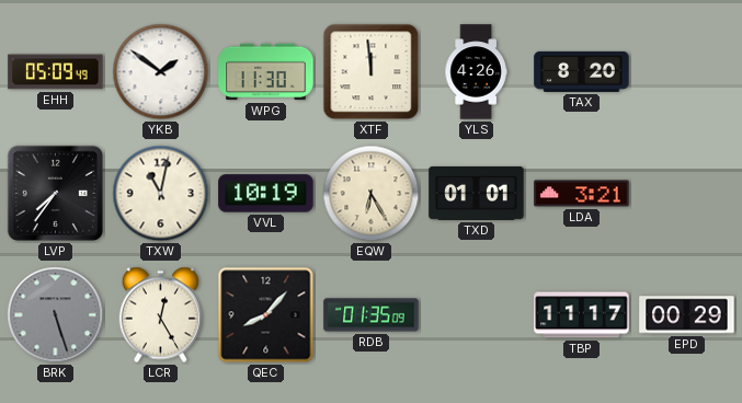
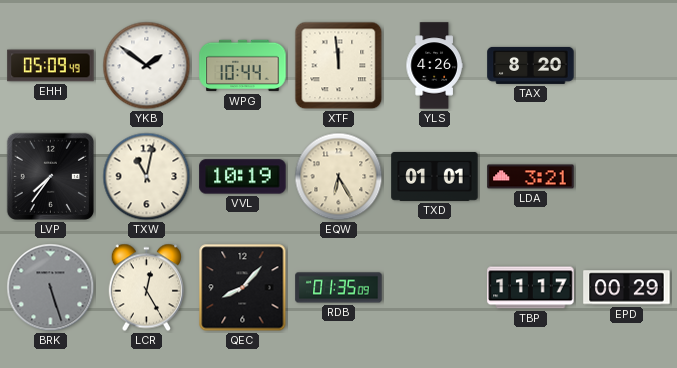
WPG: 11:30 -> 10:44
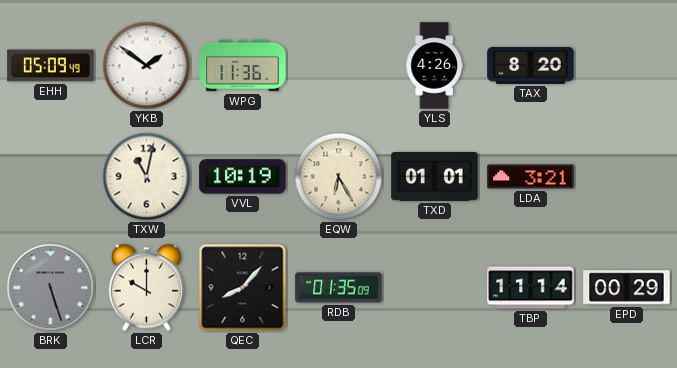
WPG: 10:44 -> 11:36
XTF: 11:59 -> none
LVP: 7:36 -> none
LCR: 12:25 -> 10:00
TBP: 11:17 -> 11:14
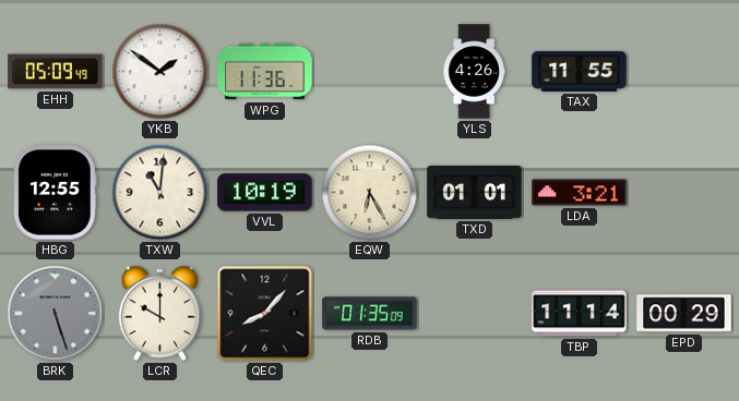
TAX: 8:20 -> 11:55
HBG: none -> 12:55
TXW: 11:02 -> 11:01
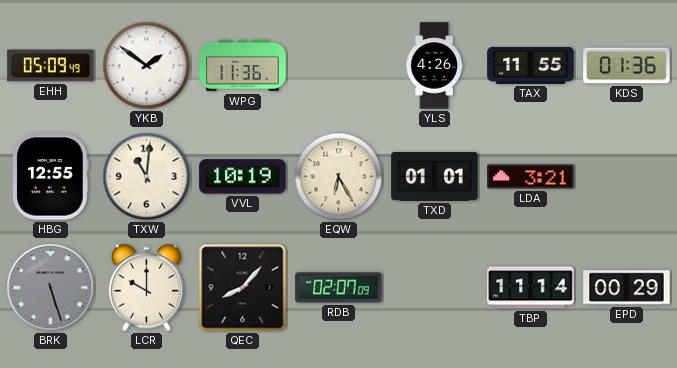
KDS: none -> 01:36
RDB: 01:35 -> 02:07
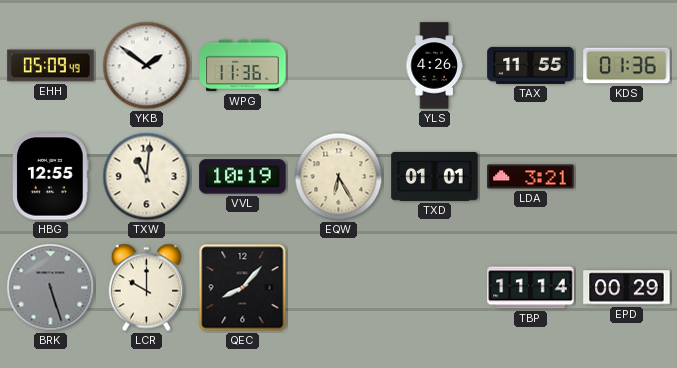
RDB: 02:07 -> none
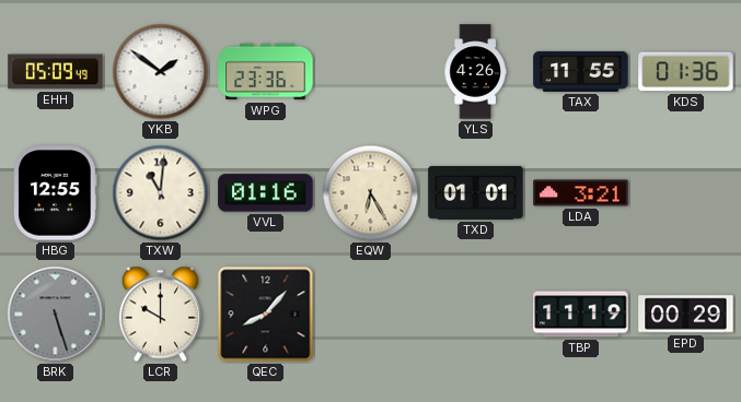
WPG: 11:36 -> 23:36
VVL: 10:19 -> 01:16
TBP: 11:14 -> 11:19
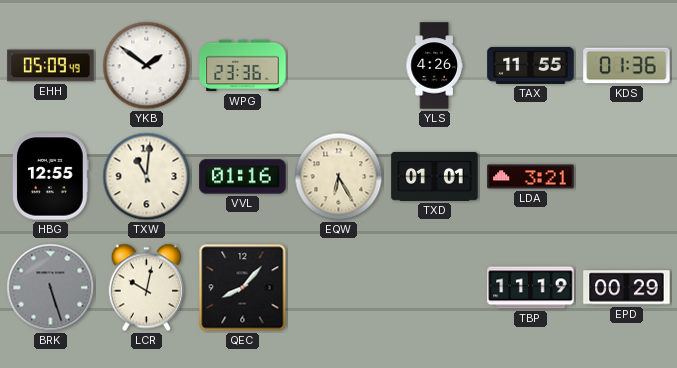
LCR: 10:00 -> 10:02
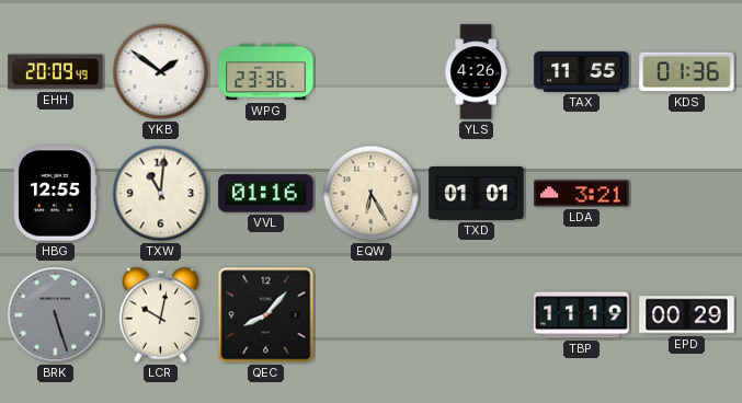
EHH: 05:09 -> 20:09
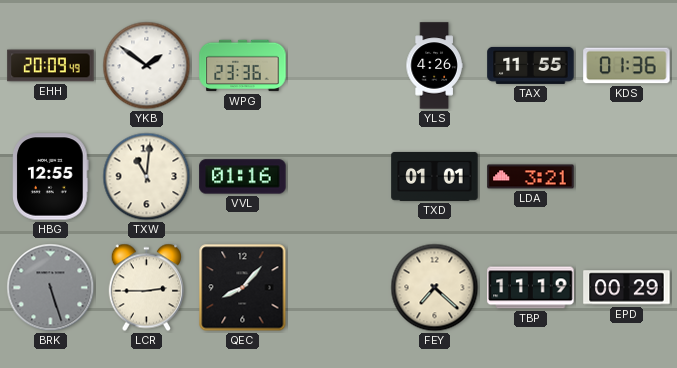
EQW: 6:25 -> none
LCR: 10:02 -> 2:45
FEY: none -> 7:22
